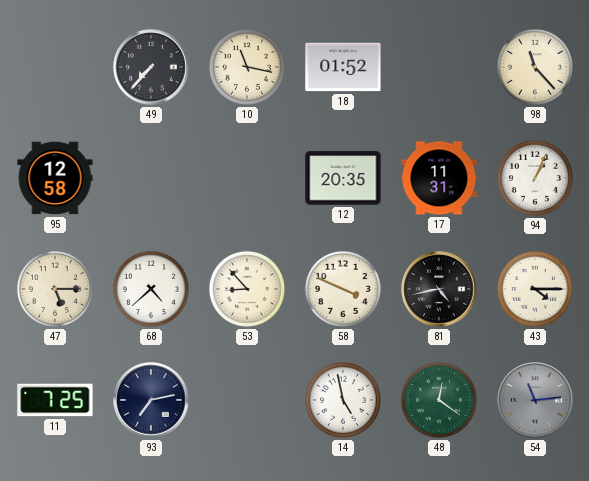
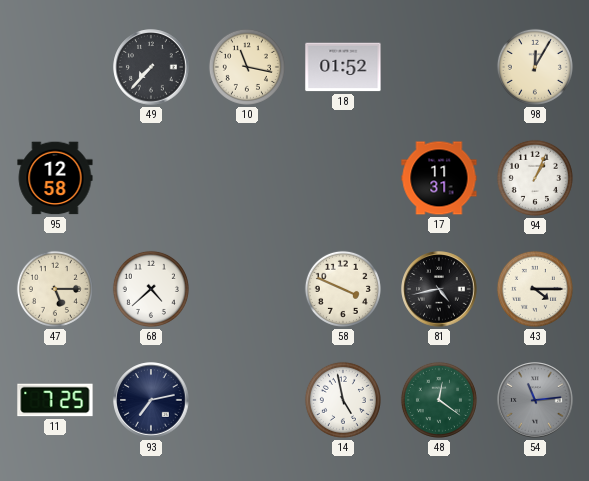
98: 11:23 -> 12:05
12: 20:35 -> none
53: 8:53 -> none
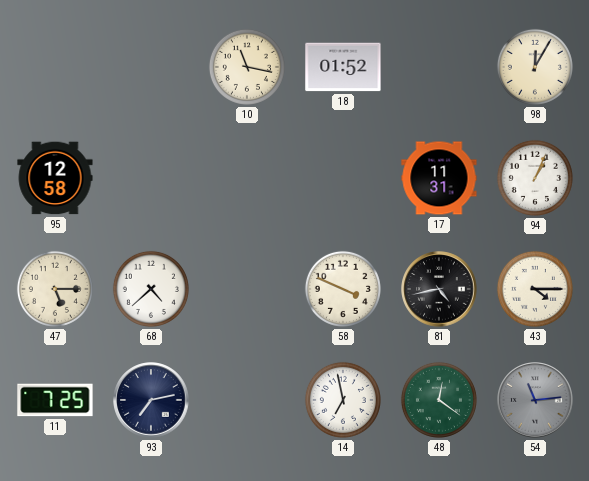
49: 7:37 -> none
14: 4:58 -> 6:58
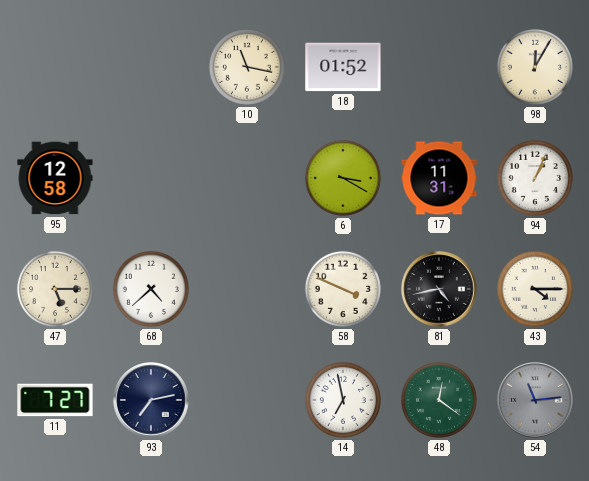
6: none -> 3:20
11: 7:25 -> 7:27
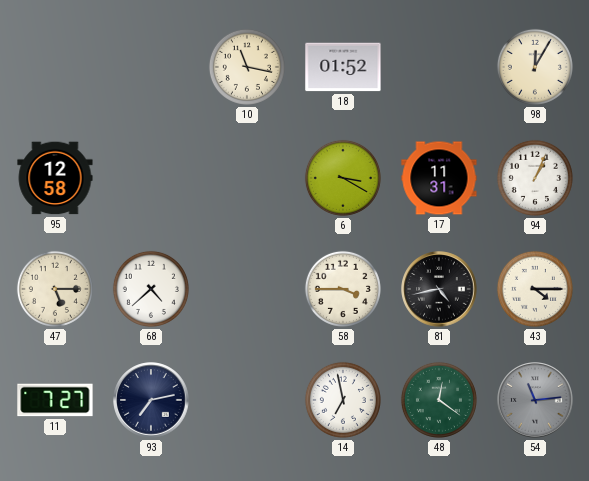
58: 3:49 -> 3:45
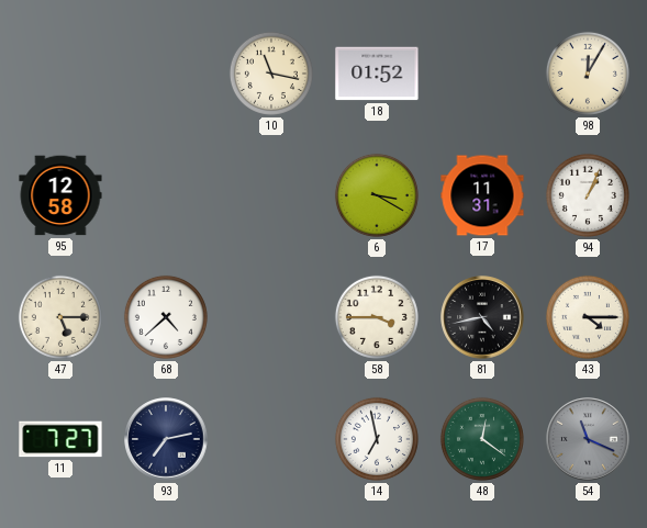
54: 11:14 -> 11:19
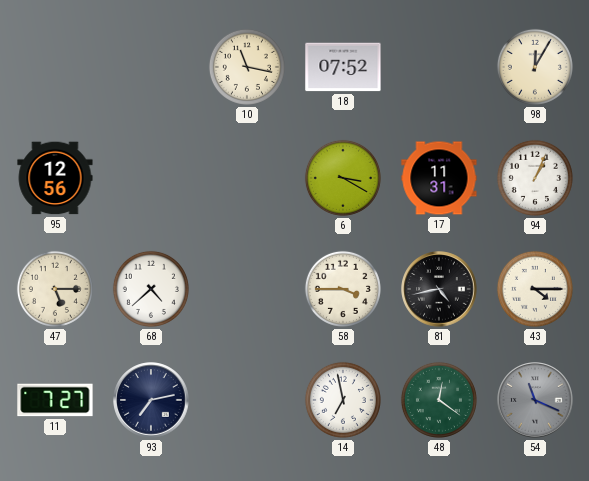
18: 01:52 -> 07:52
95: 12:58 -> 12:56
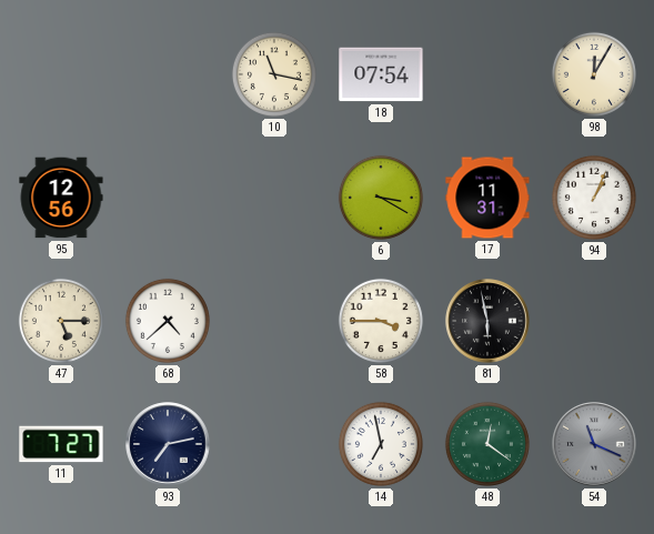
18: 07:52 -> 07:54
81: 4:43 -> 5:58
43: 4:15 -> none
